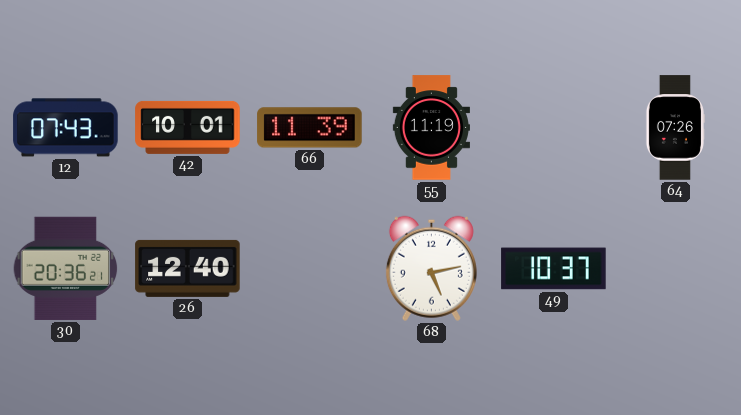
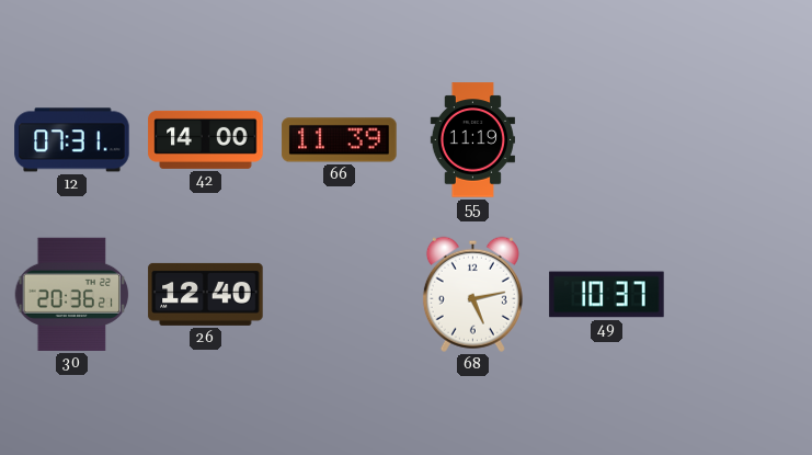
12: 07:43 -> 07:31
42: 10:01 -> 14:00
64: 07:26 -> none
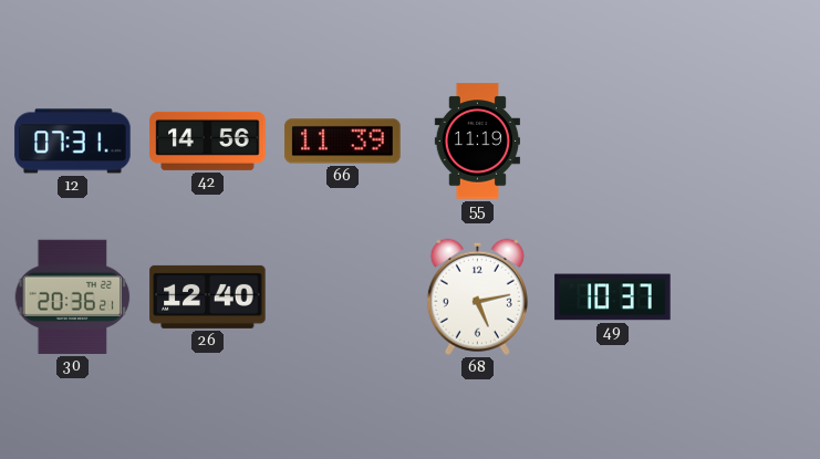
42: 14:00 -> 14:56
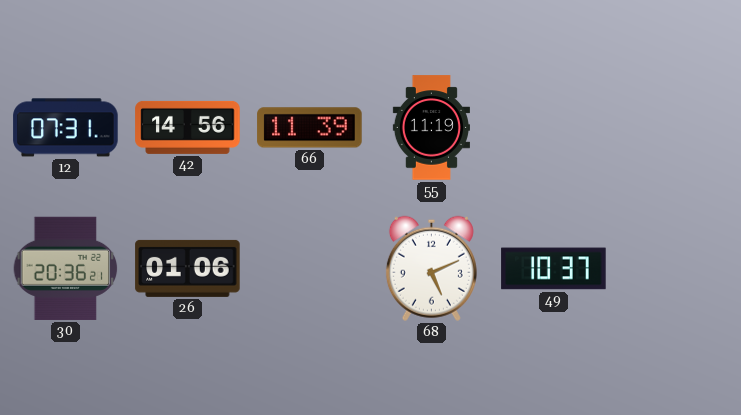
26: 12:40 -> 01:06
68: 5:13 -> 5:11
